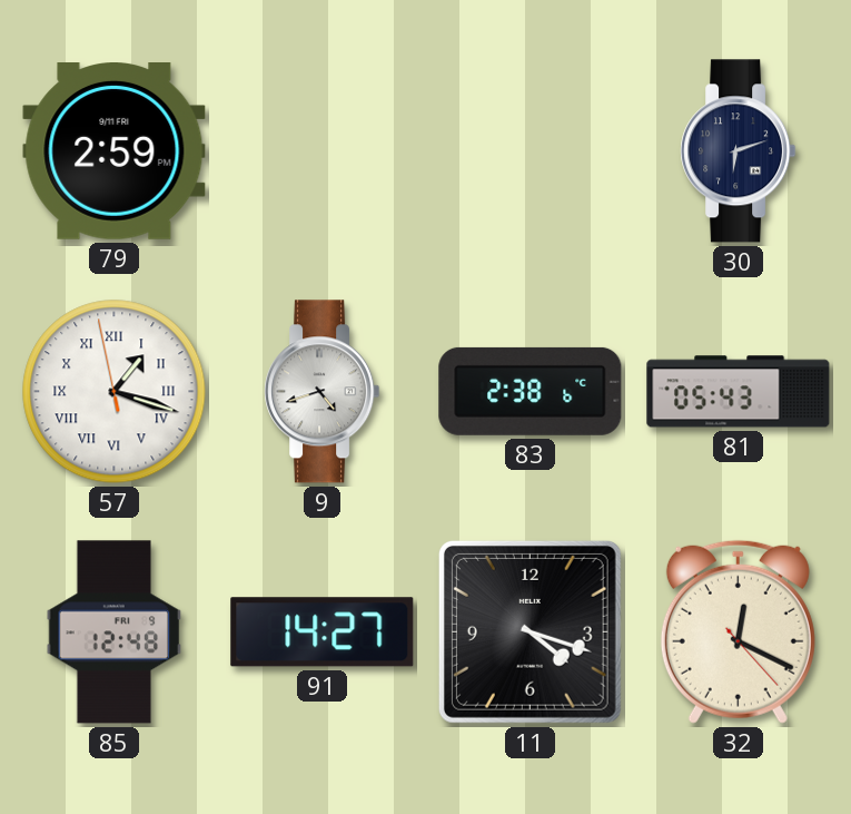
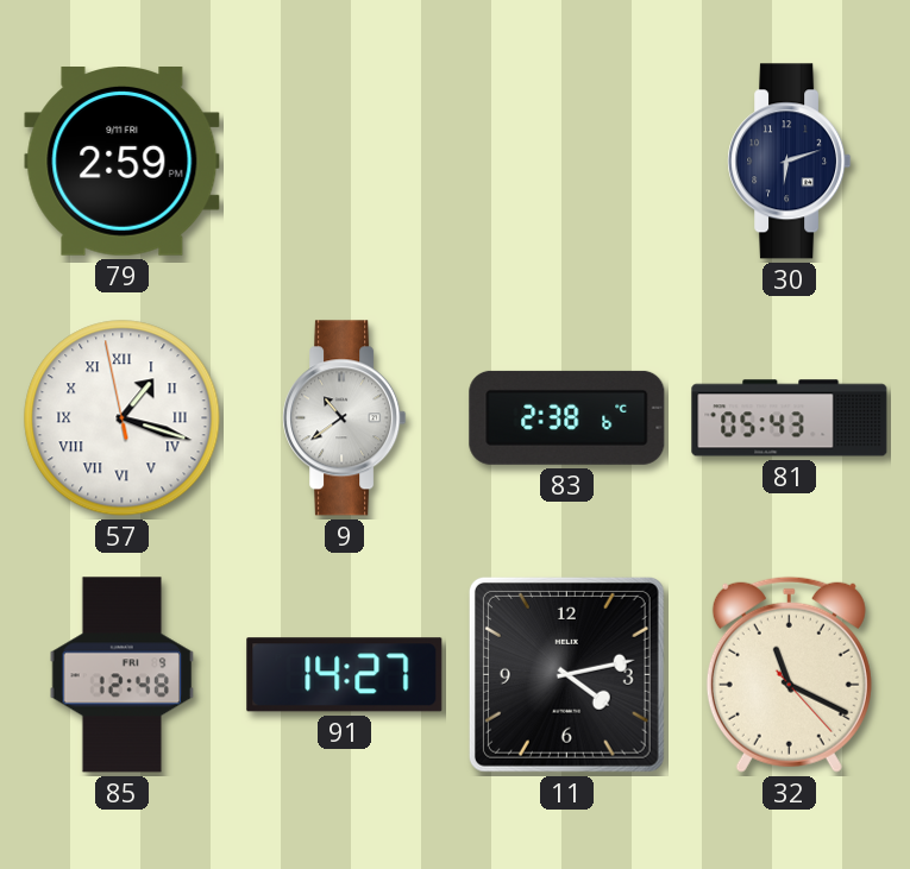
9: 4:42 -> 10:39
11: 4:18 -> 4:13
32: 12:19 -> 11:19
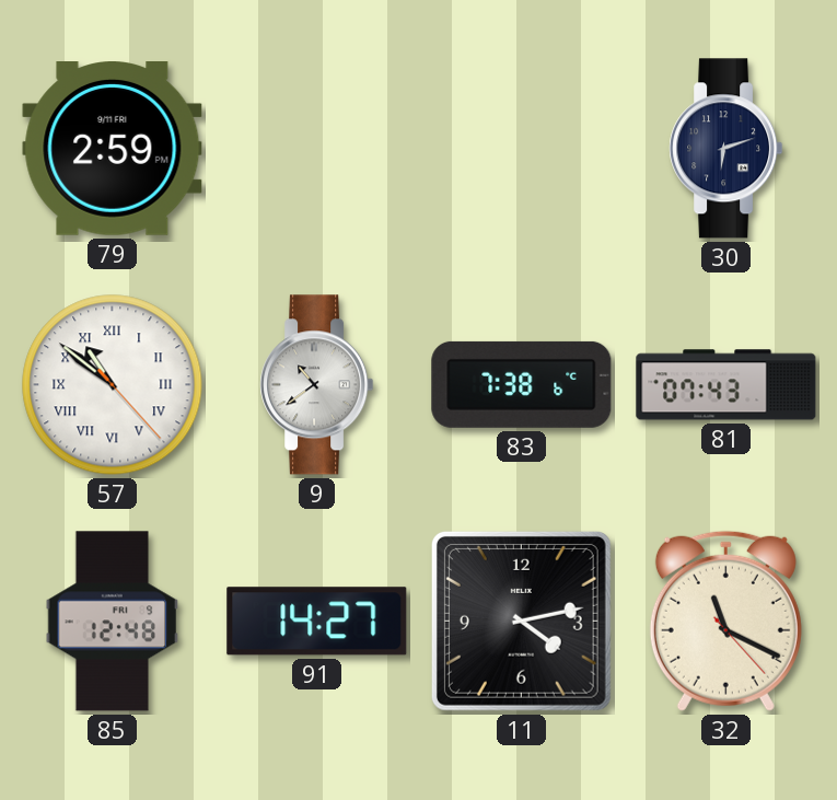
57: 1:17 -> 10:51
83: 2:38 -> 7:38
81: 05:43 -> 07:43
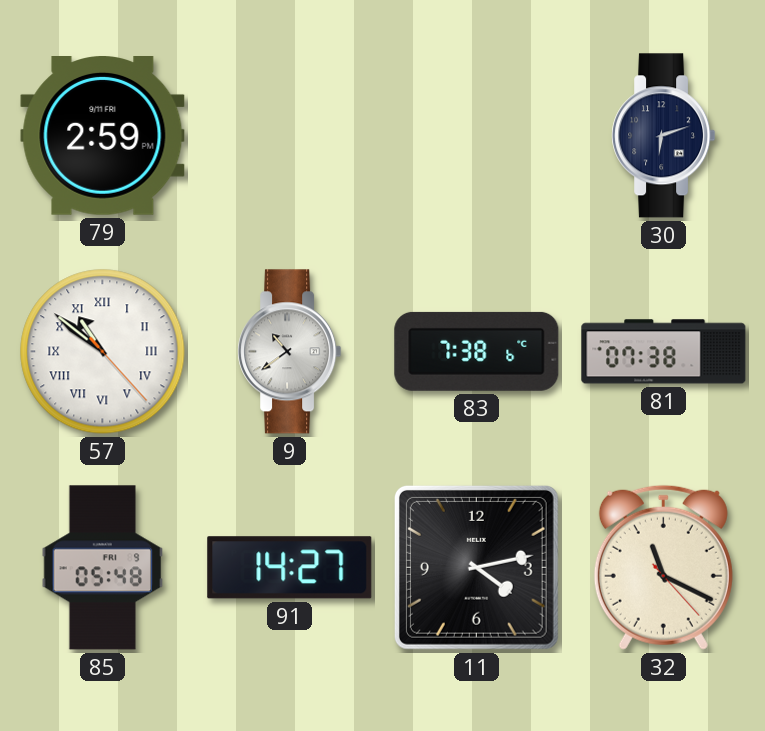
81: 07:43 -> 07:38
85: 12:48 -> 05:48
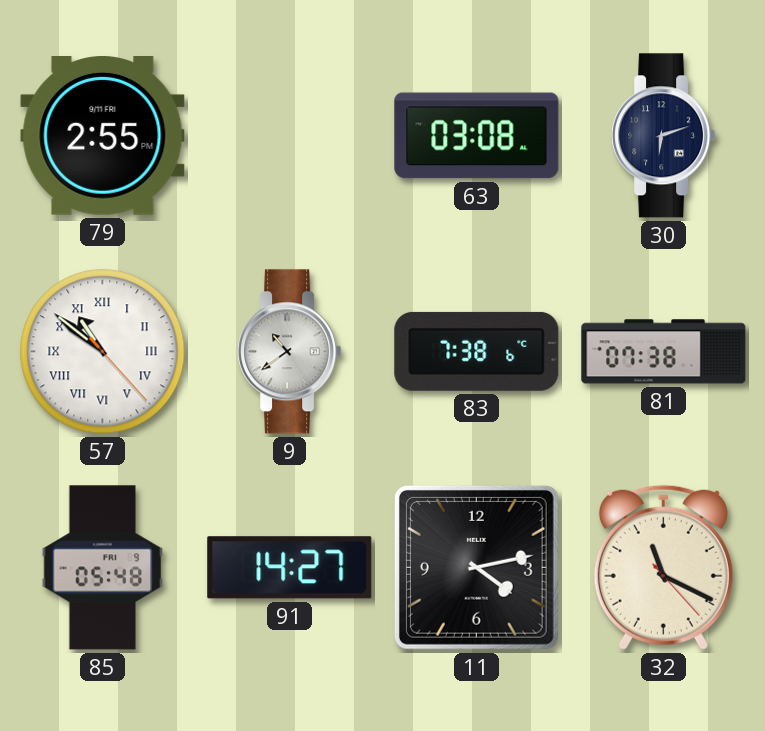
79: 2:59 -> 2:55
63: none -> 03:08
